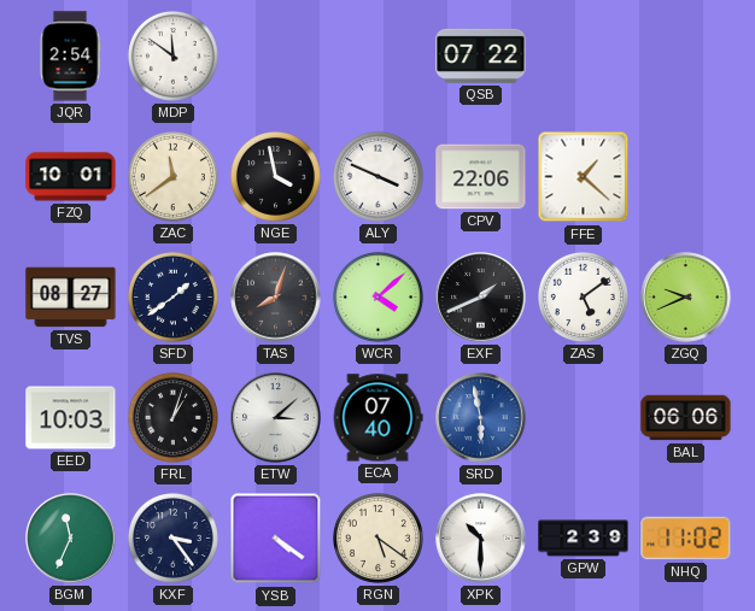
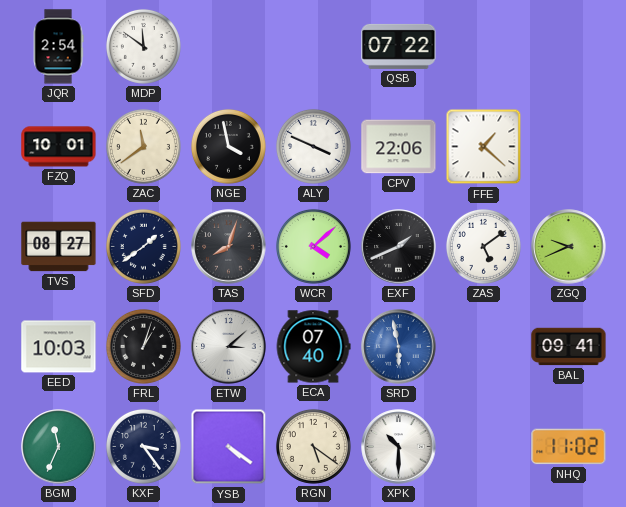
BAL: 06:06 -> 09:41
GPW: 2:39 -> none
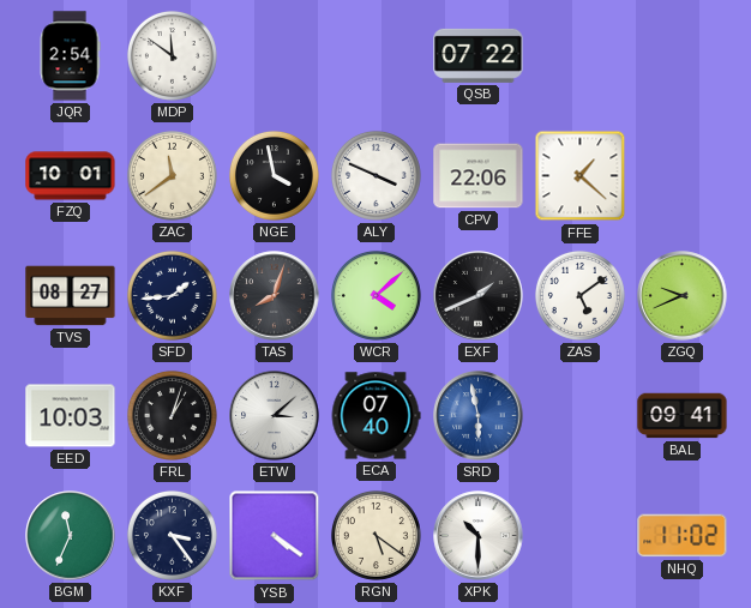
SFD: 1:39 -> 1:44
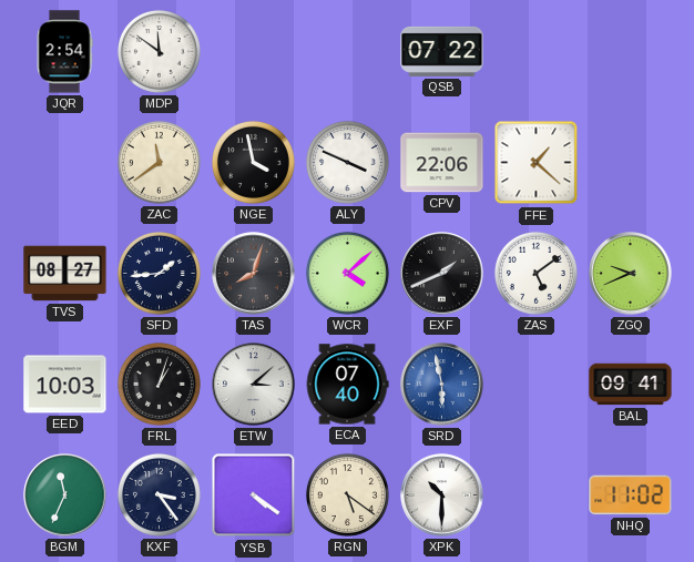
FZQ: 10:01 -> none
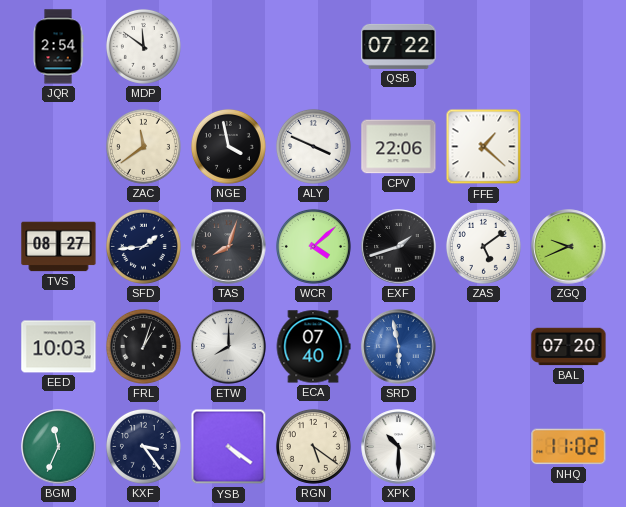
EXF: 1:41 -> 1:42
ETW: 3:08 -> 8:00
BAL: 09:41 -> 07:20
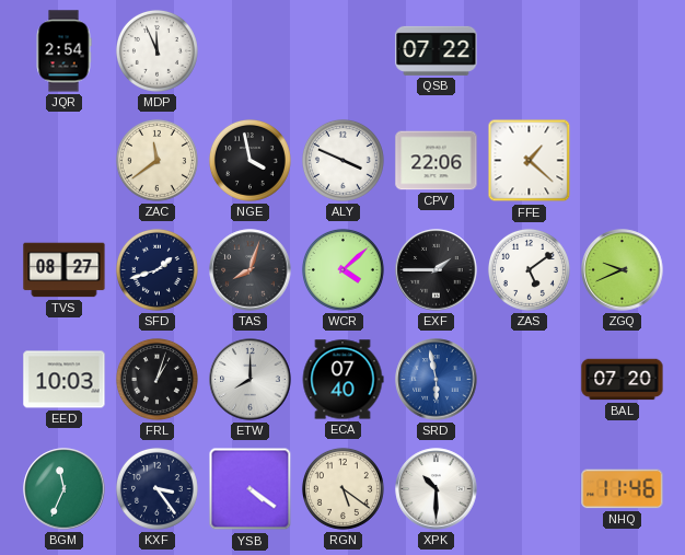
MDP: 11:51 -> 11:56
SFD: 1:44 -> 1:42
EXF: 1:42 -> 1:45
NHQ: 11:02 -> 11:46
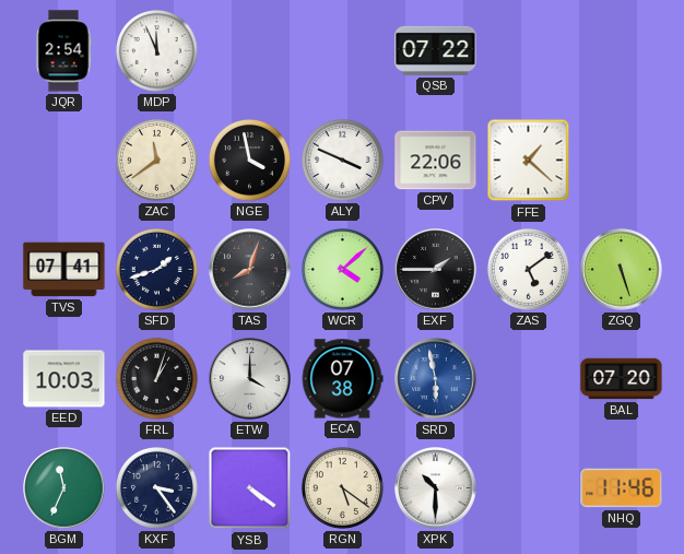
TVS: 08:27 -> 07:41
ZGQ: 9:41 -> 5:27
ETW: 8:00 -> 4:00
ECA: 07:40 -> 07:38
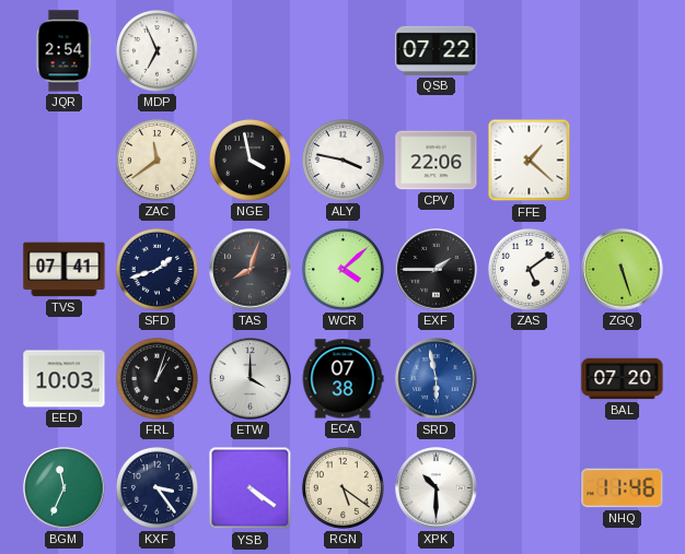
MDP: 11:56 -> 6:56
ALY: 3:49 -> 3:47
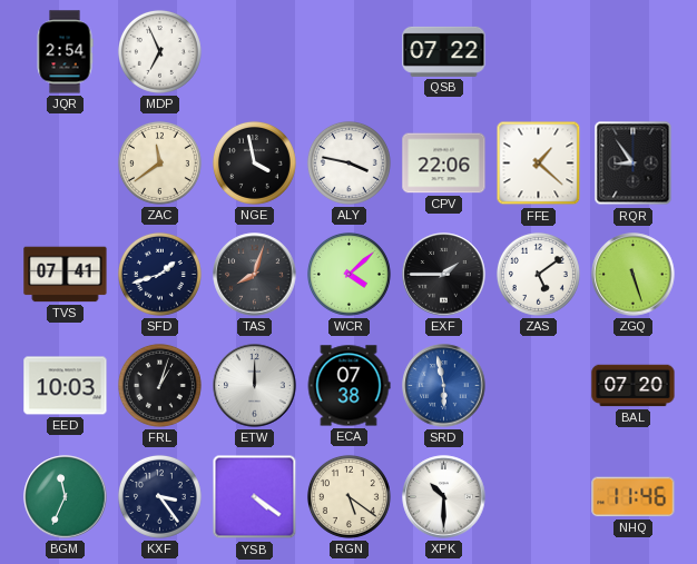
RQR: none -> 8:54
ETW: 4:00 -> 12:00
